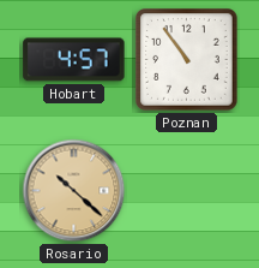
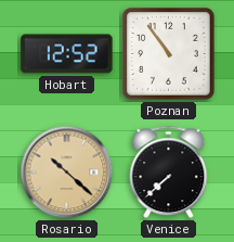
Hobart: 4:57 -> 12:52
Venice: none -> 7:38
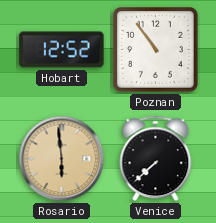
Rosario: 10:22 -> 5:59
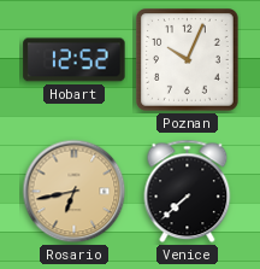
Poznan: 10:54 -> 10:04
Rosario: 5:59 -> 6:43
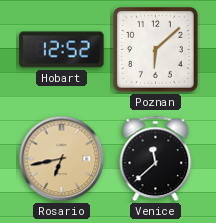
Poznan: 10:04 -> 6:08
Venice: 7:38 -> 11:38
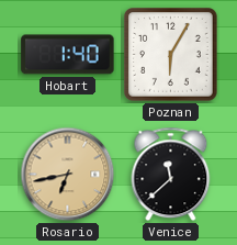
Hobart: 12:52 -> 1:40
Poznan: 6:08 -> 6:05
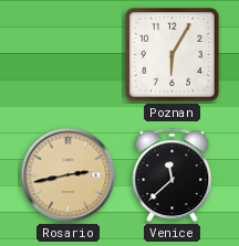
Hobart: 1:40 -> none
Rosario: 6:43 -> 2:43
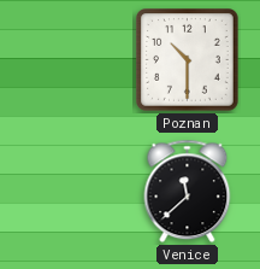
Poznan: 6:05 -> 10:30
Rosario: 2:43 -> none
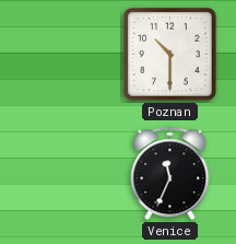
Venice: 11:38 -> 11:34
